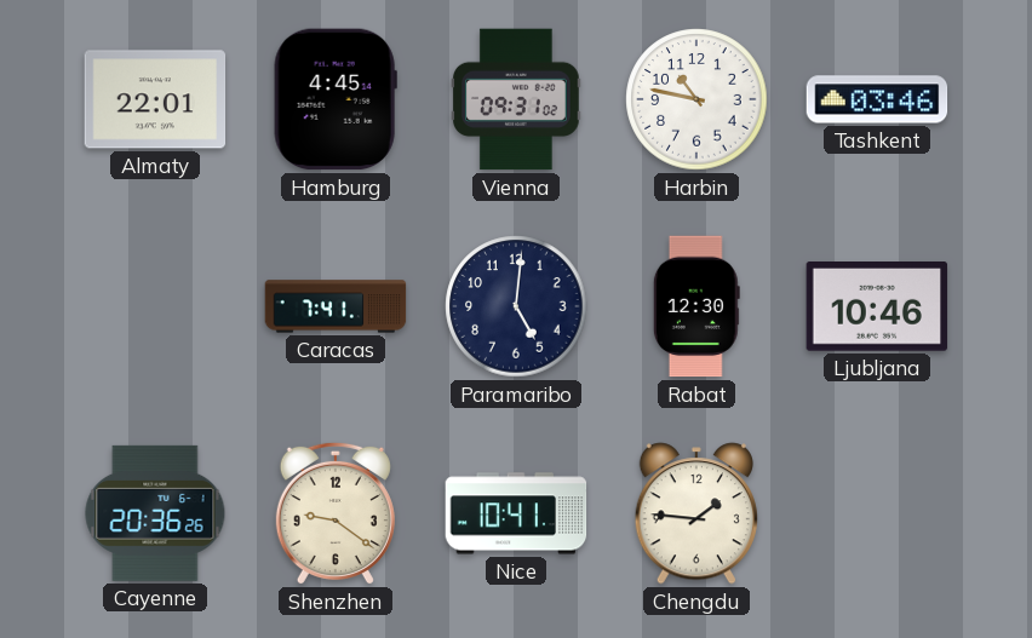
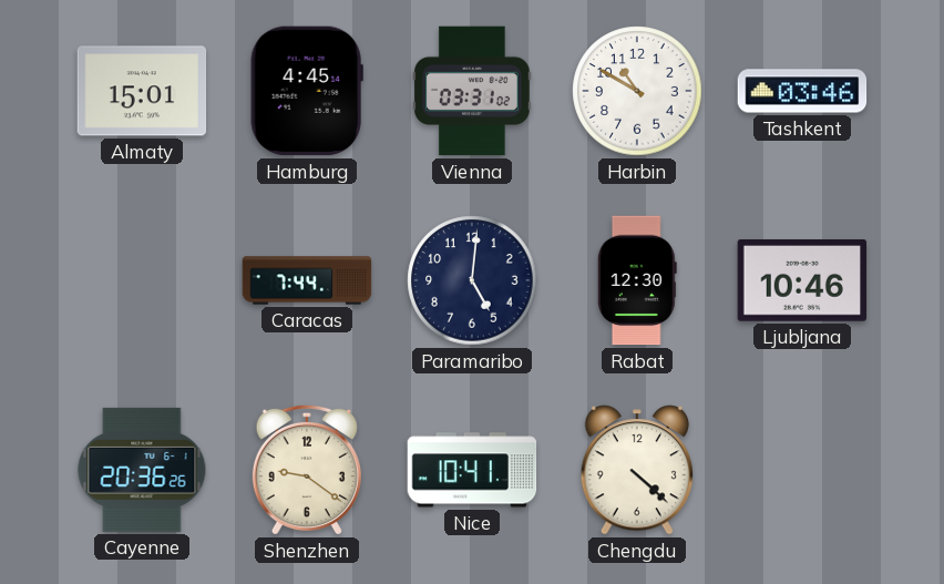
Almaty: 22:01 -> 15:01
Vienna: 09:31 -> 03:31
Harbin: 10:47 -> 10:50
Caracas: 7:41 -> 7:44
Chengdu: 1:46 -> 4:22
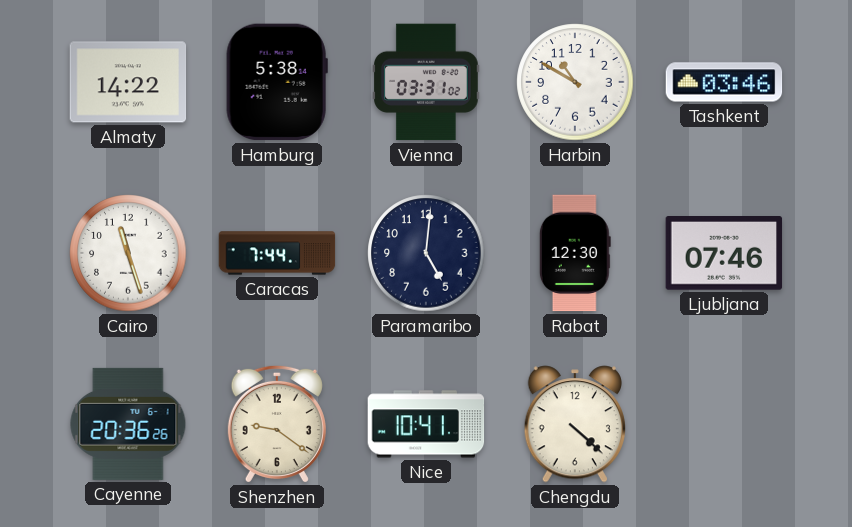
Almaty: 15:01 -> 14:22
Hamburg: 4:45 -> 5:38
Cairo: none -> 11:27
Ljubljana: 10:46 -> 07:46
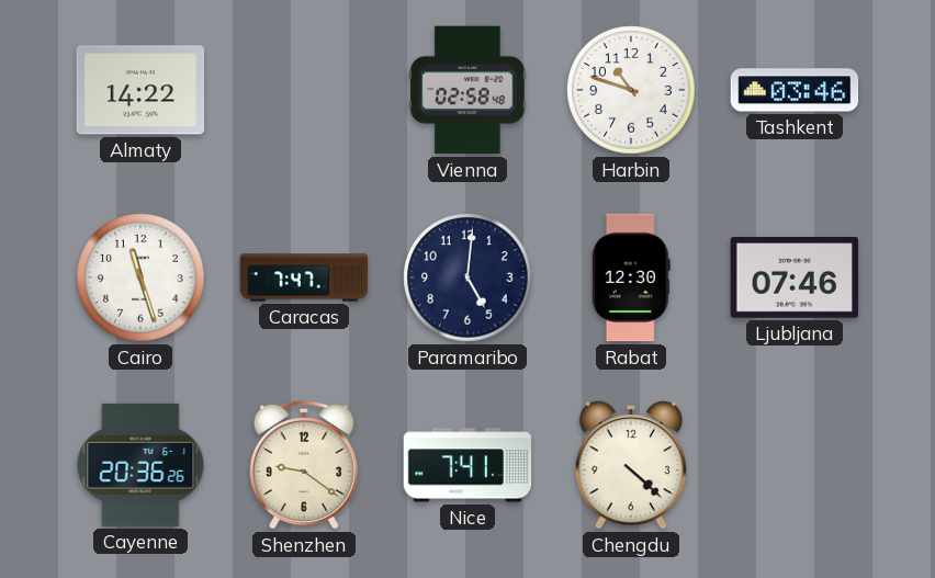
Hamburg: 5:38 -> none
Vienna: 03:31 -> 02:58
Harbin: 10:50 -> 10:48
Caracas: 7:44 -> 7:47
Nice: 10:41 -> 7:41
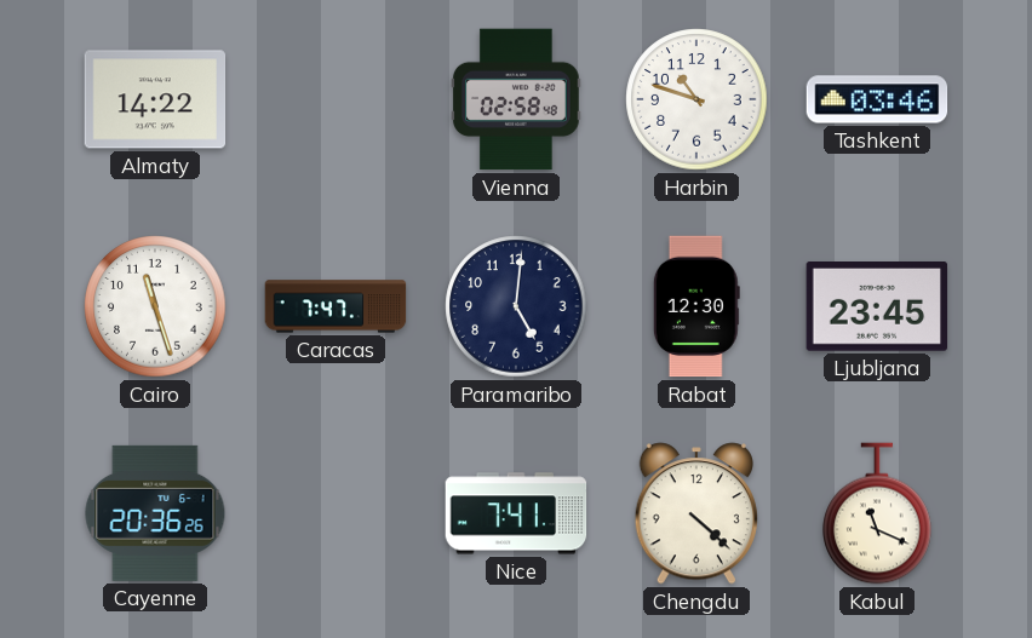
Ljubljana: 07:46 -> 23:45
Shenzhen: 9:21 -> none
Kabul: none -> 11:19
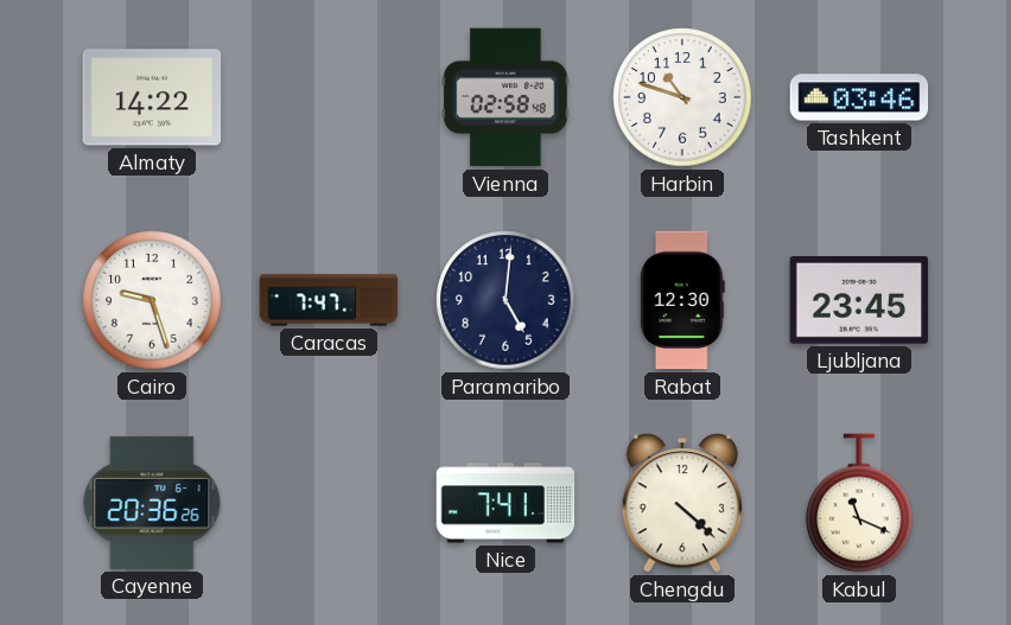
Cairo: 11:27 -> 9:27
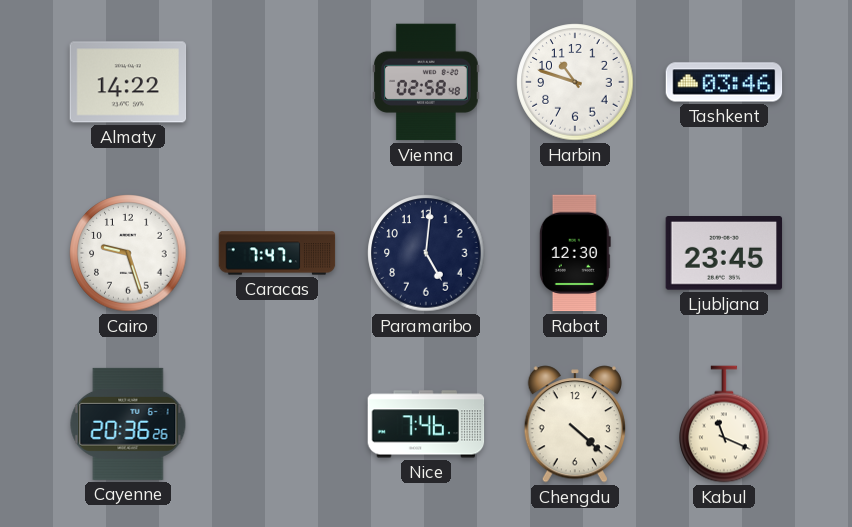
Nice: 7:41 -> 7:46
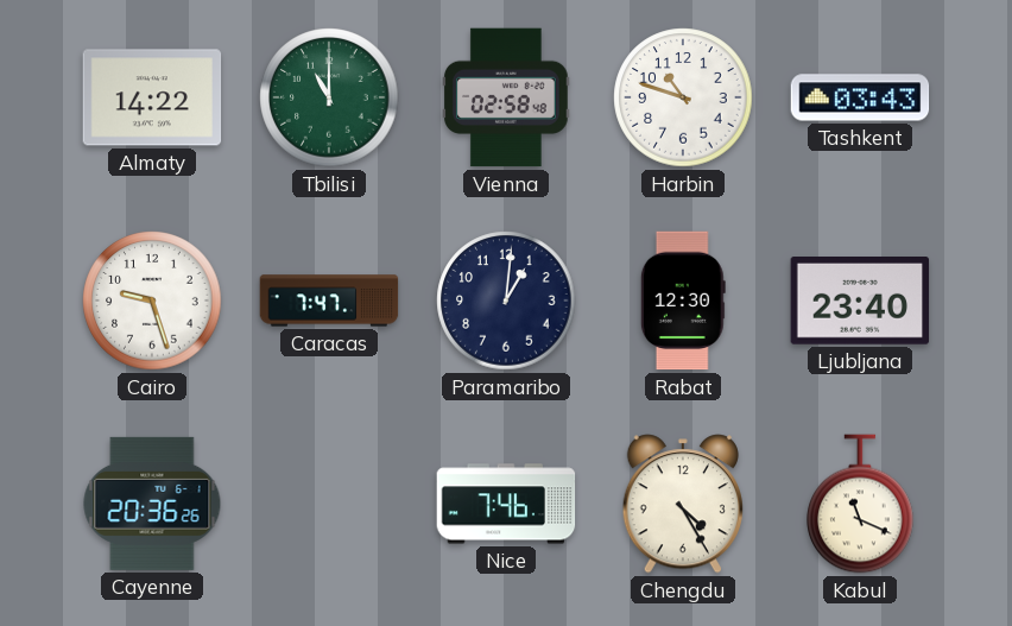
Tbilisi: none -> 11:00
Tashkent: 03:46 -> 03:43
Paramaribo: 5:01 -> 1:01
Ljubljana: 23:45 -> 23:40
Chengdu: 4:22 -> 4:25
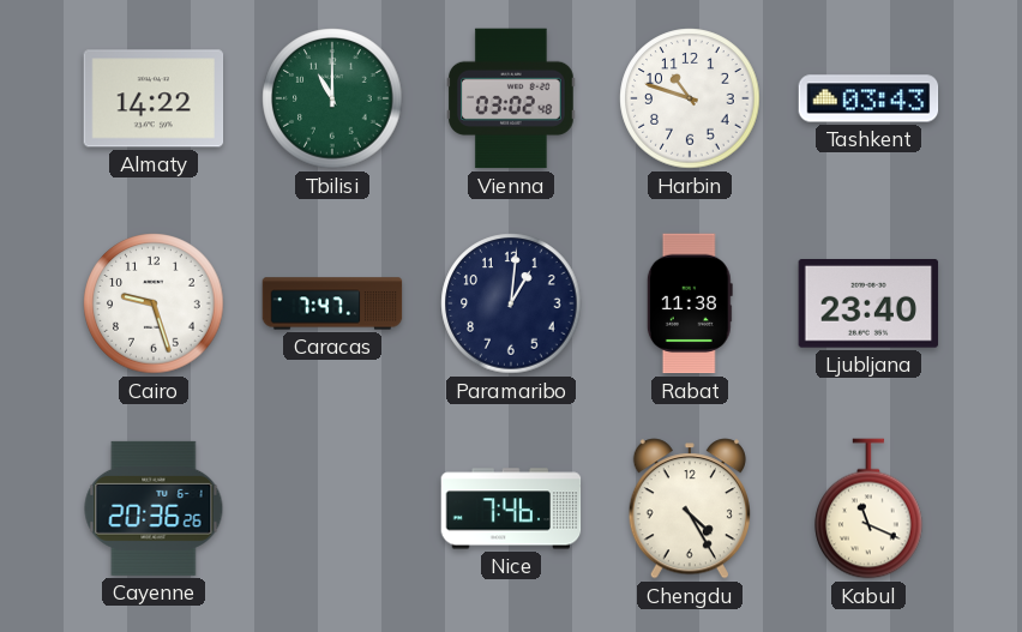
Vienna: 02:58 -> 03:02
Rabat: 12:30 -> 11:38
